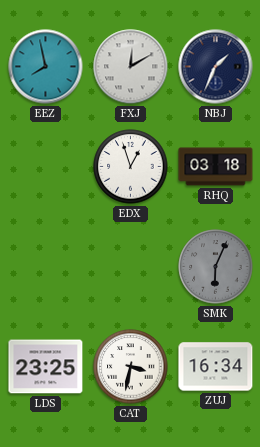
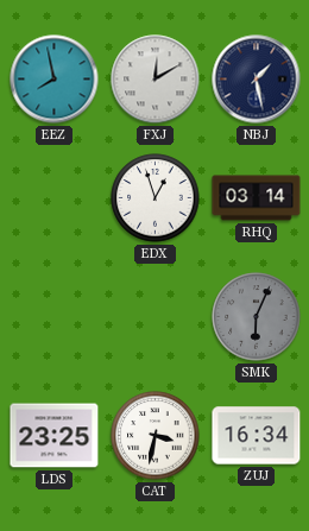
NBJ: 1:34 -> 1:28
RHQ: 03:18 -> 03:14
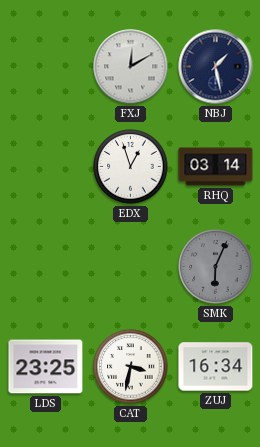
EEZ: 7:58 -> none
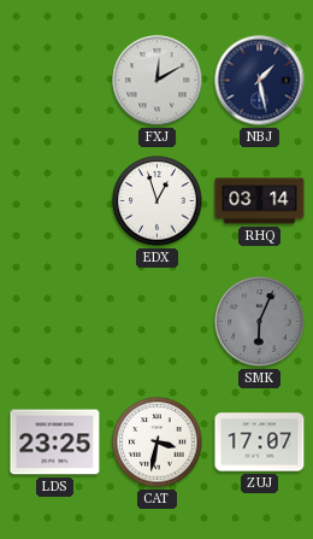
ZUJ: 16:34 -> 17:07
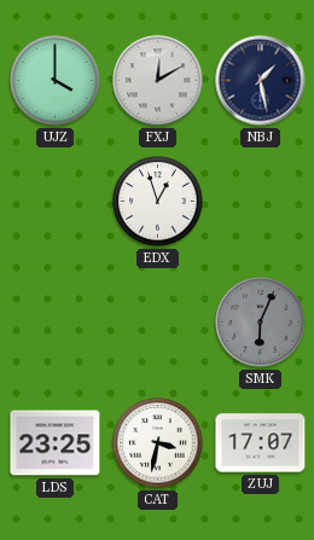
UJZ: none -> 4:00
RHQ: 03:14 -> none
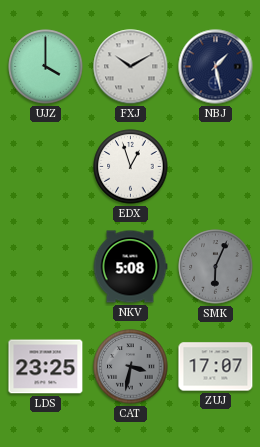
FXJ: 12:10 -> 10:10
NKV: none -> 5:08
CAT dial: white -> grey
